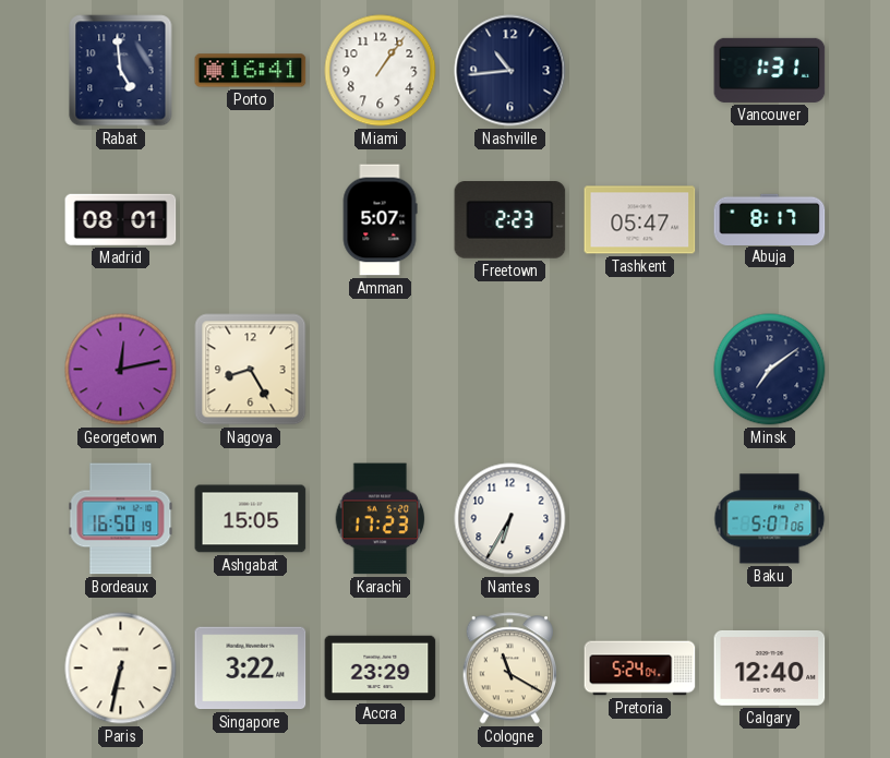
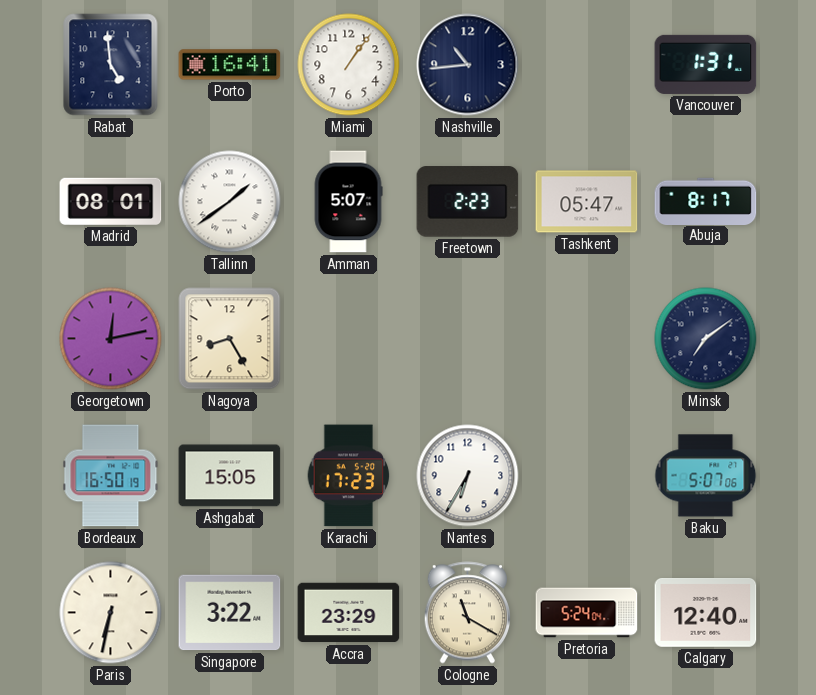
Tallinn: none -> 1:39
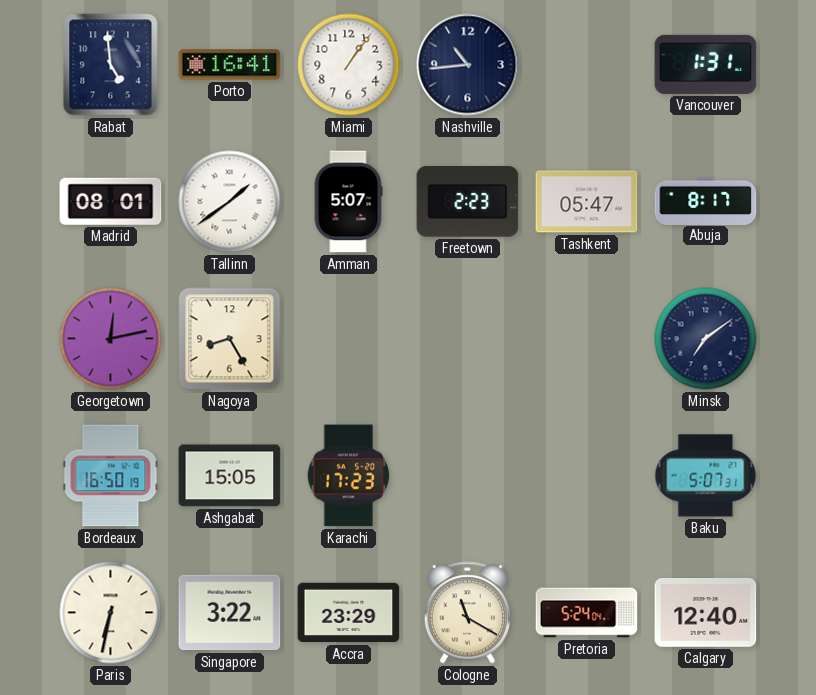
Nantes: 6:35 -> none
Baku: 5:07:06 -> 5:07:31
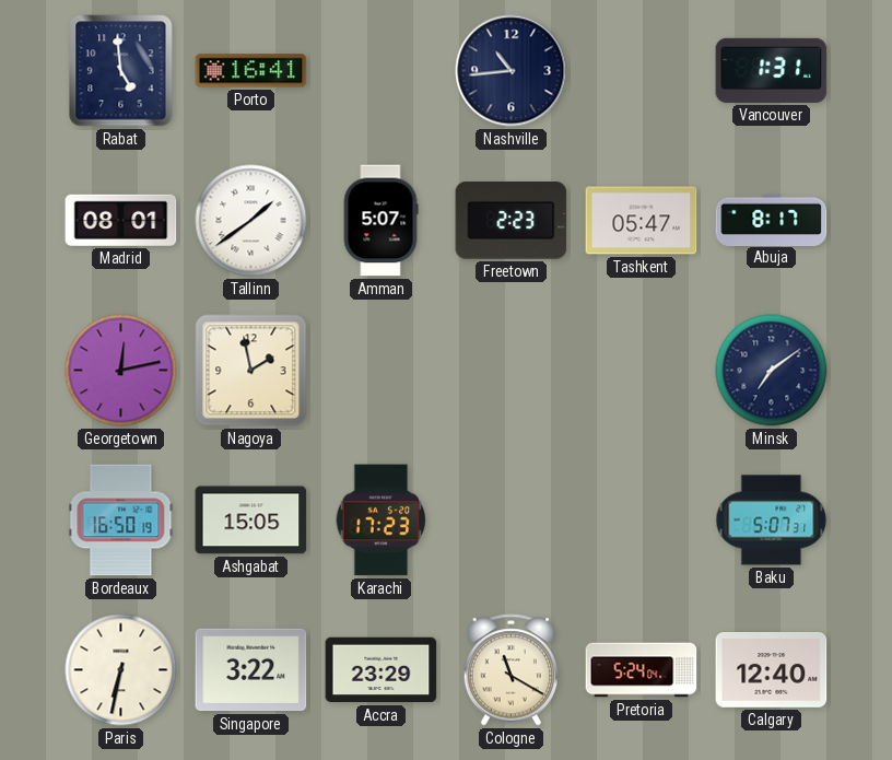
Miami: 1:06 -> none
Nagoya: 8:25 -> 1:58
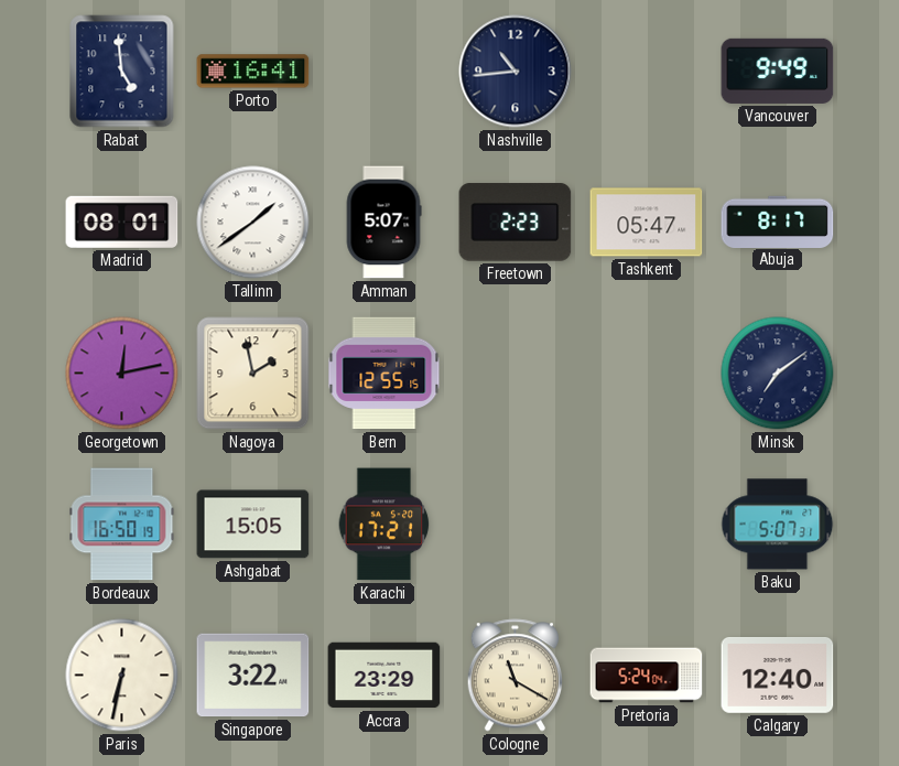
Vancouver: 1:31 -> 9:49
Bern: none -> 12:55
Karachi: 17:23 -> 17:21
